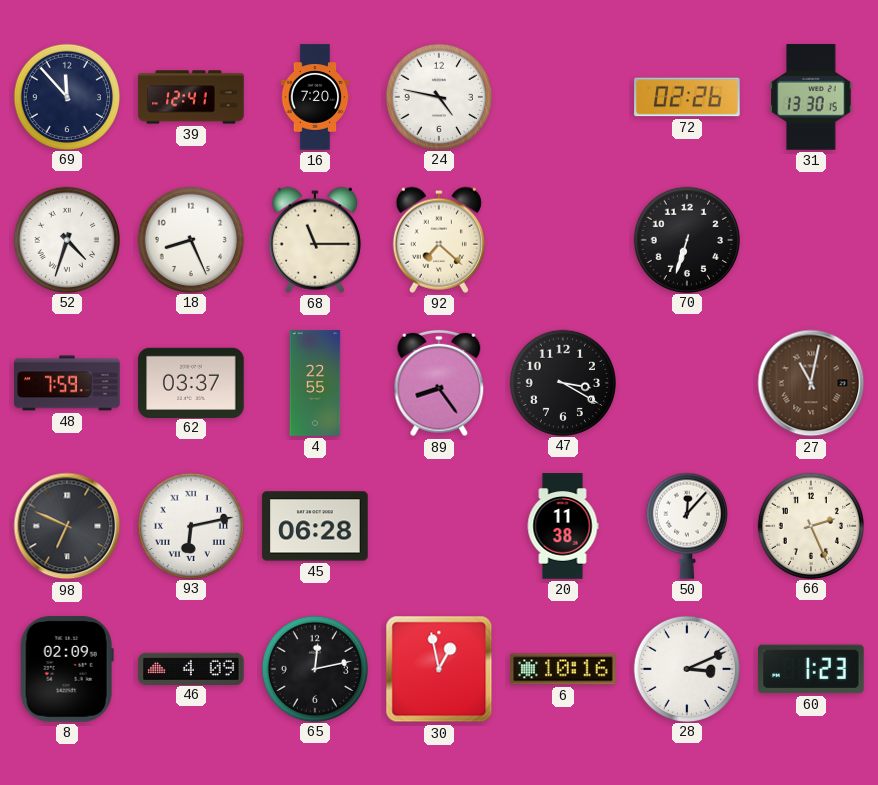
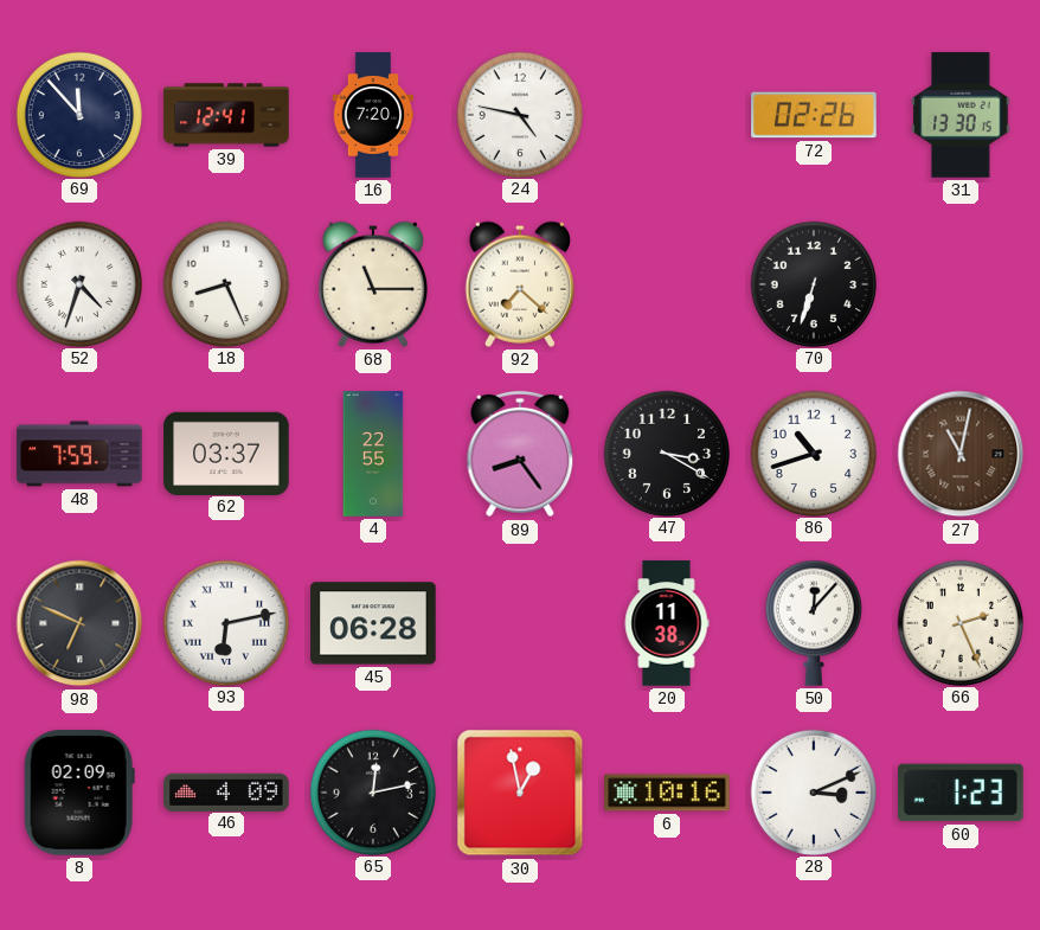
86: none -> 10:42
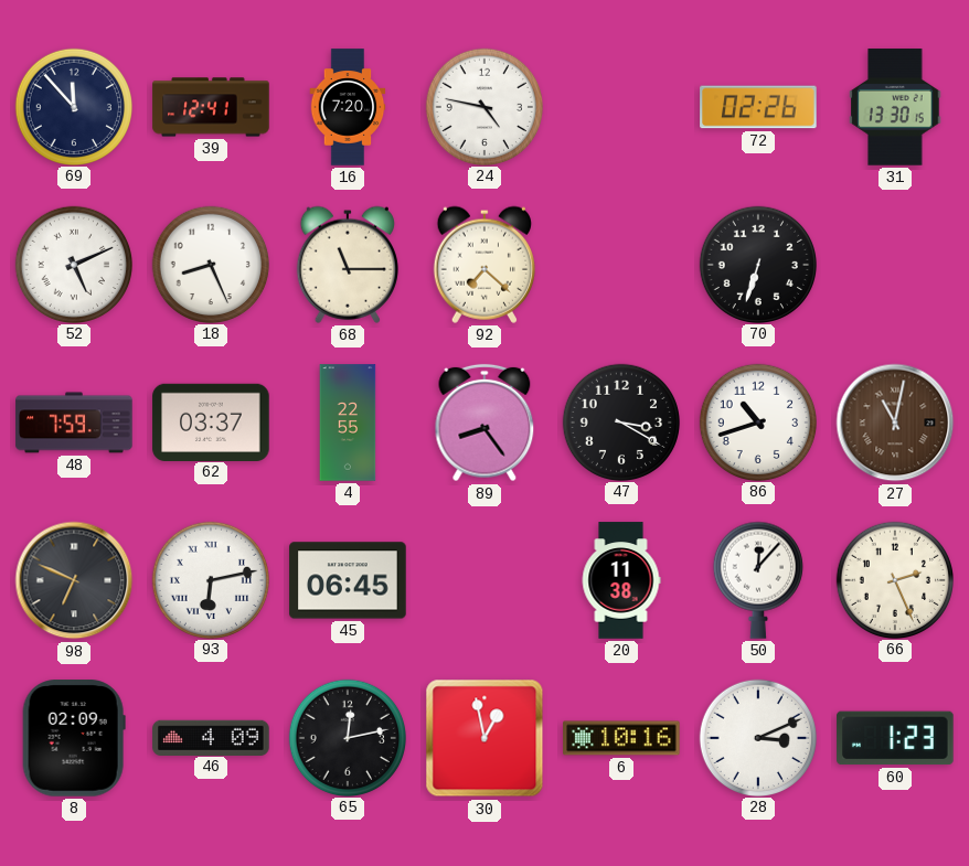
52: 4:33 -> 5:11
45: 06:28 -> 06:45
